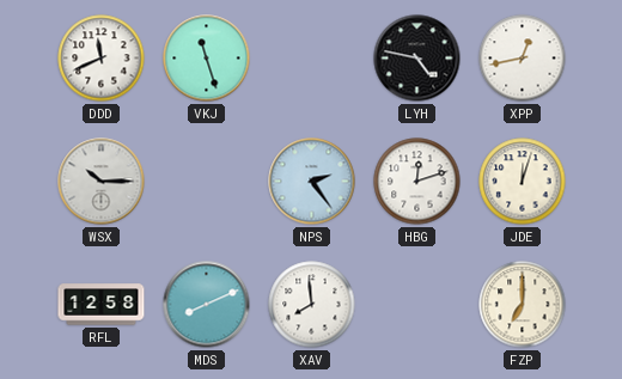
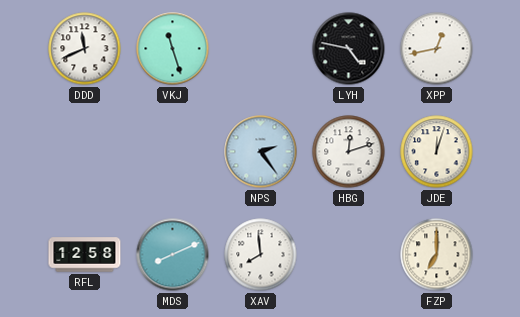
WSX: 10:15 -> none
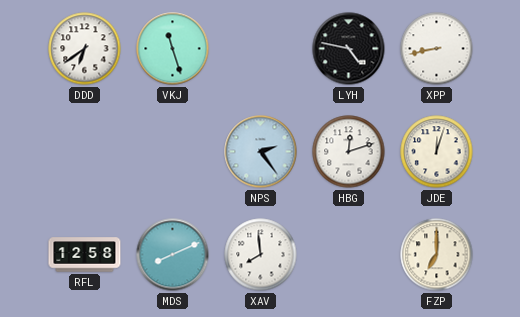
DDD: 11:41 -> 6:39
XPP: 12:43 -> 8:43
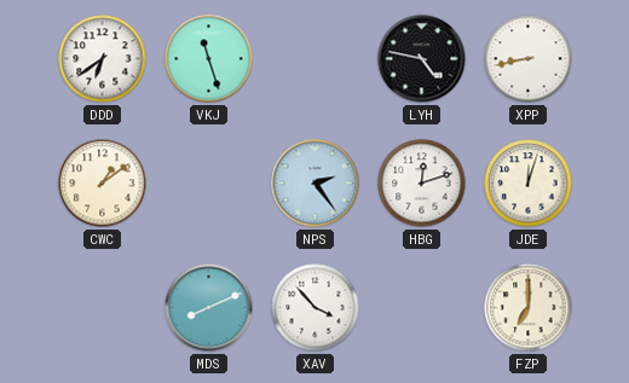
CWC: none -> 1:09
RFL: 12:58 -> none
XAV: 7:59 -> 3:53
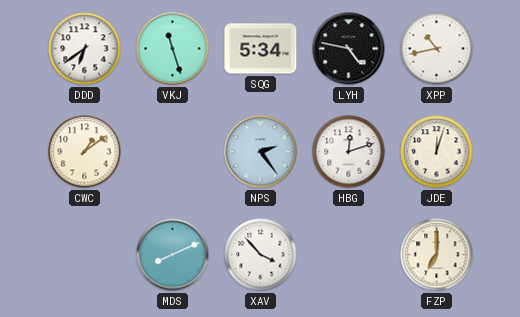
SQG: none -> 5:34
XPP: 8:43 -> 10:43
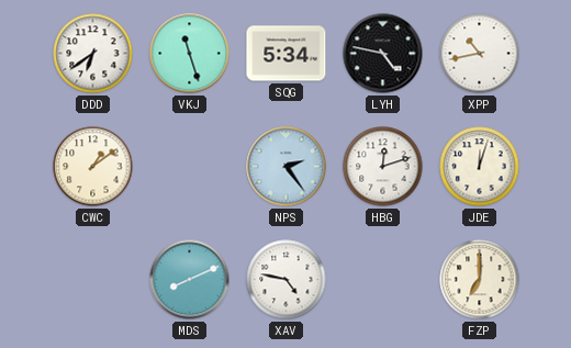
XAV: 3:53 -> 4:47
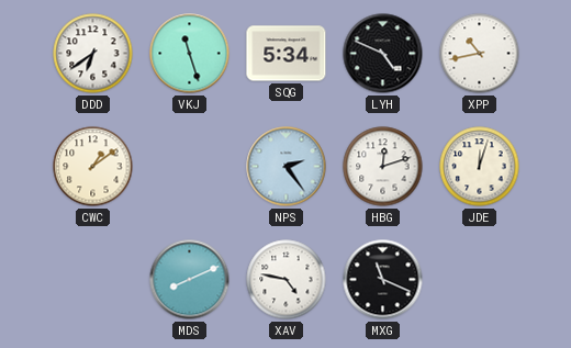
LYH: 4:47 -> 4:49
MXG: none -> 11:19
FZP: 7:00 -> none
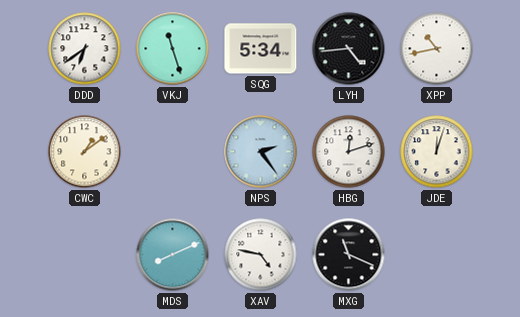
LYH: 4:49 -> 4:44
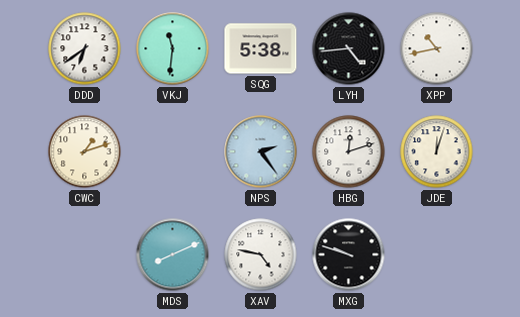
VKJ: 11:27 -> 11:31
SQG: 5:34 -> 5:38
CWC: 1:09 -> 1:12
MXG: 11:19 -> 9:48
